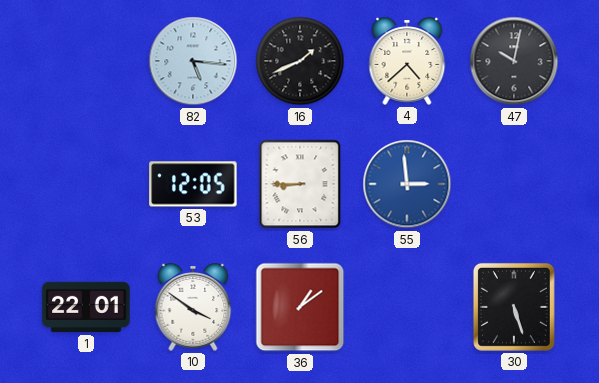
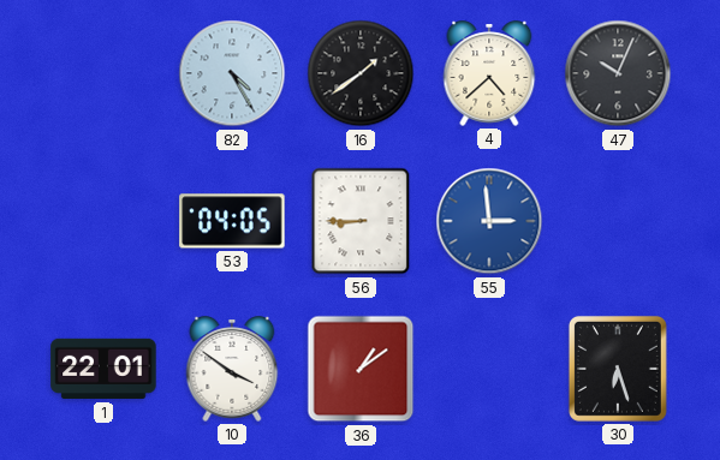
82: 5:16 -> 4:25
16: 1:41 -> 1:39
47: 10:02 -> 10:04
53: 12:05 -> 04:05
30: 5:27 -> 6:27
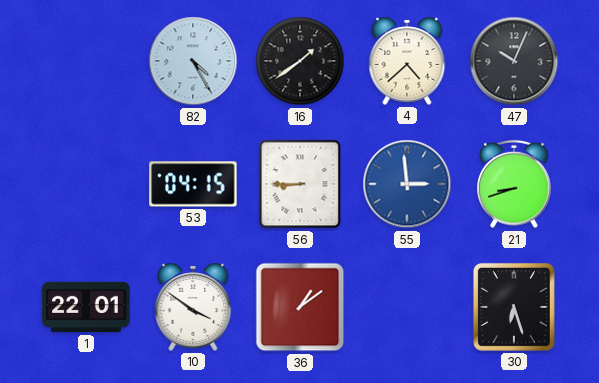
53: 04:05 -> 04:15
21: none -> 8:42
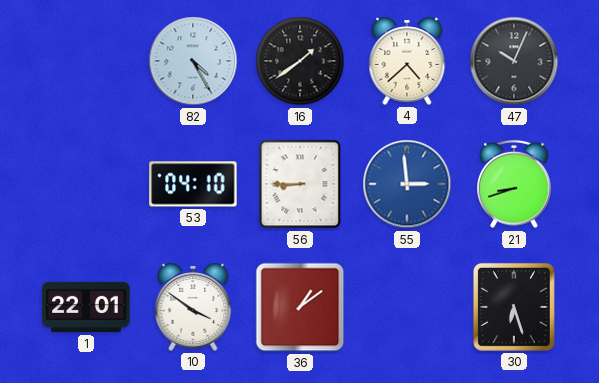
53: 04:15 -> 04:10
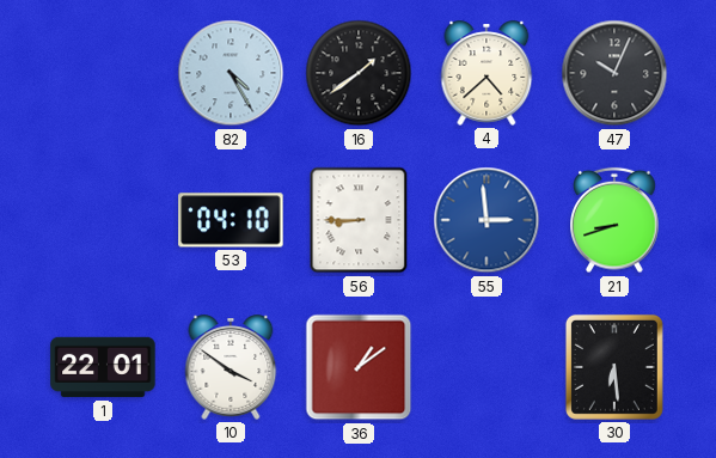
30: 6:27 -> 6:29
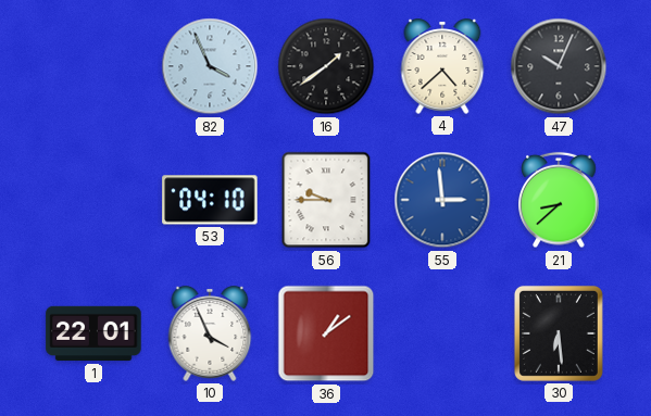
82: 4:25 -> 3:56
56: 8:45 -> 9:45
21: 8:42 -> 8:38
10: 3:51 -> 3:56
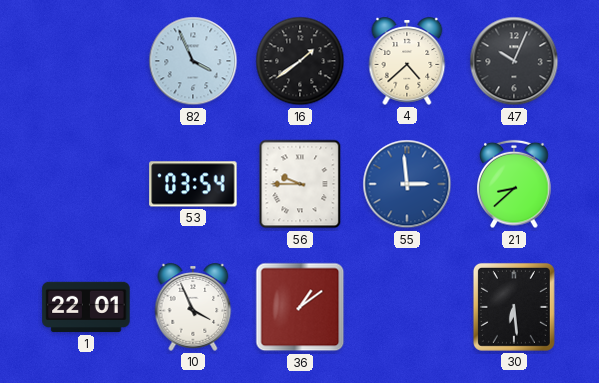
53: 04:10 -> 03:54
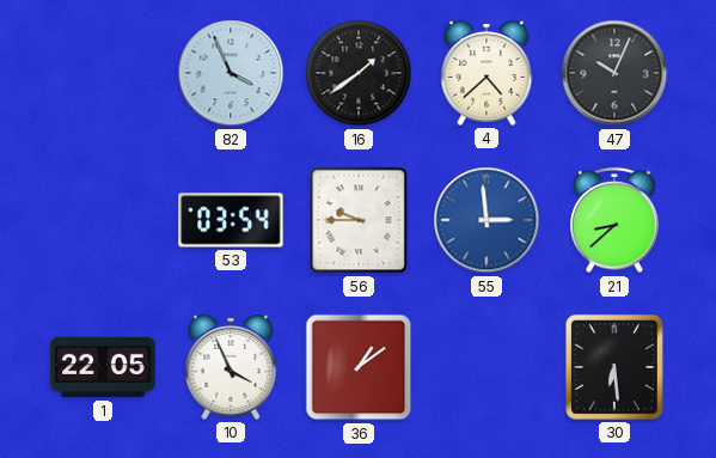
1: 22:01 -> 22:05
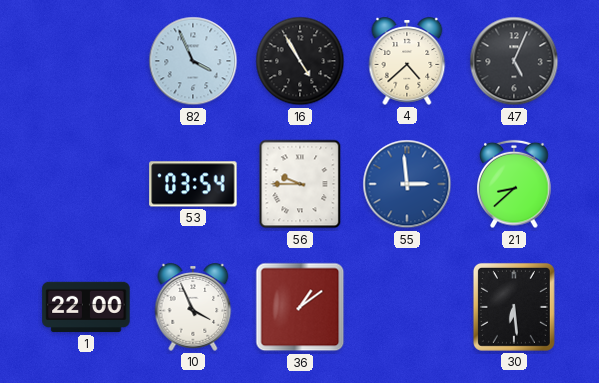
16: 1:39 -> 4:55
47: 10:04 -> 5:04
1: 22:05 -> 22:00
